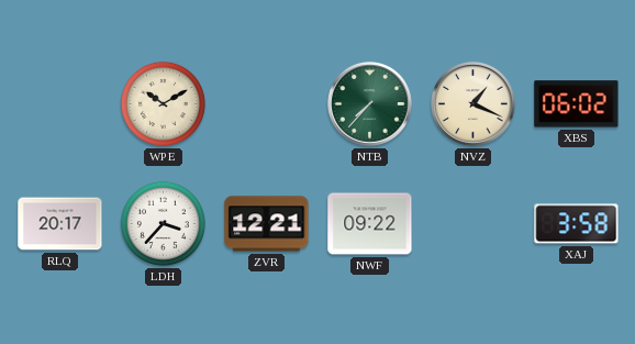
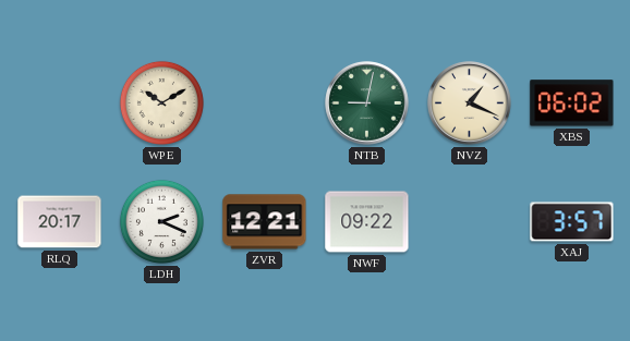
NTB: 7:37 -> 9:02
LDH: 3:37 -> 2:19
XAJ: 3:58 -> 3:57
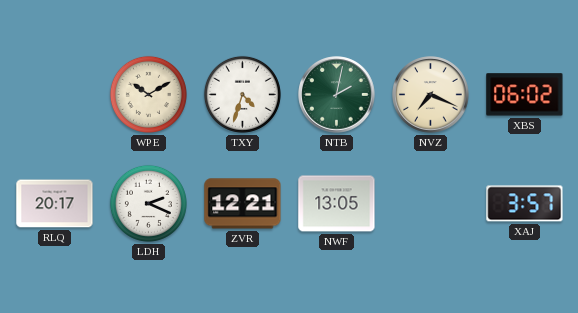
TXY: none -> 4:33
NTB: 9:02 -> 2:02
NVZ: 1:19 -> 7:19
NWF: 09:22 -> 13:05
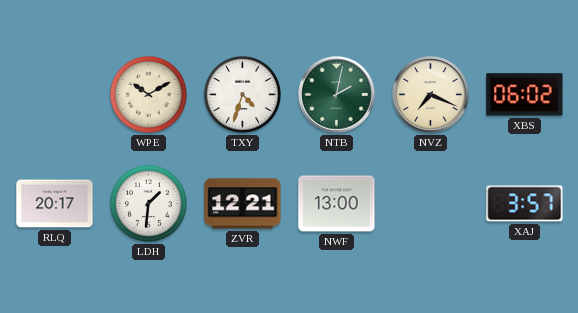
LDH: 2:19 -> 1:31
NWF: 13:05 -> 13:00
